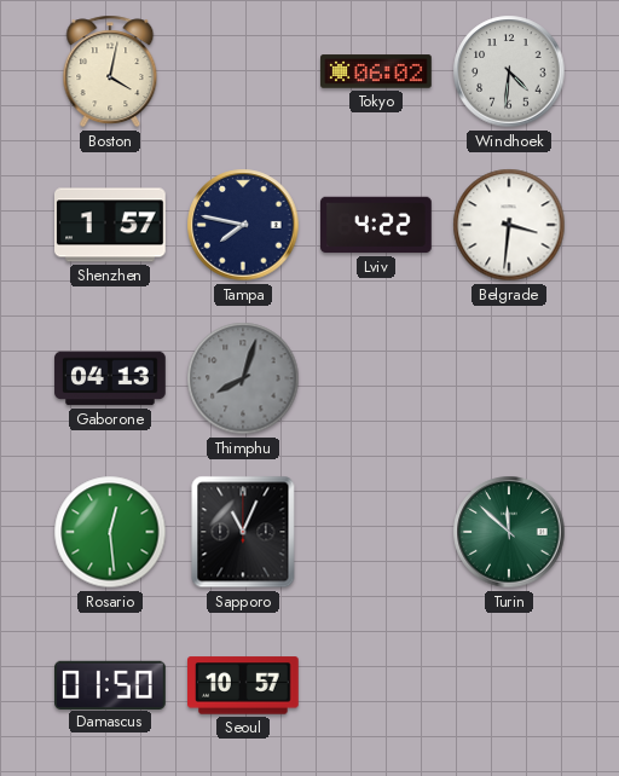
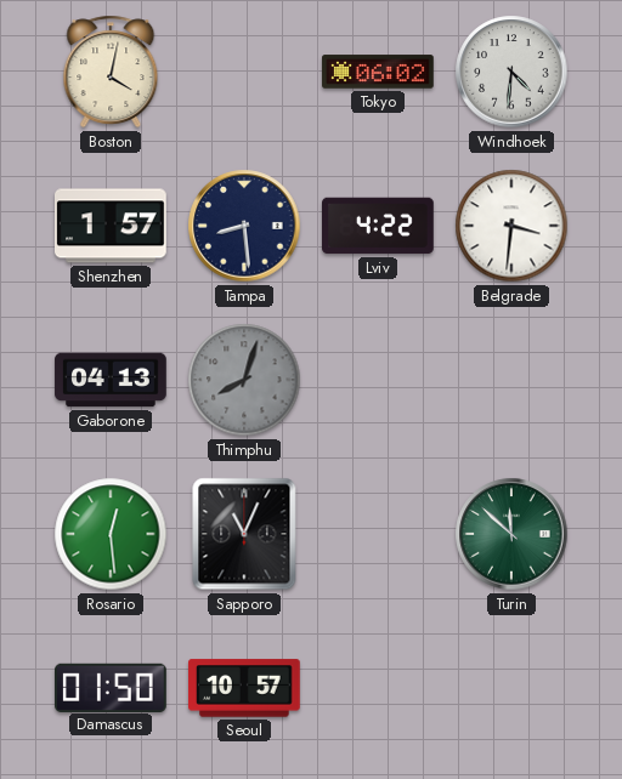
Tampa: 7:47 -> 8:29
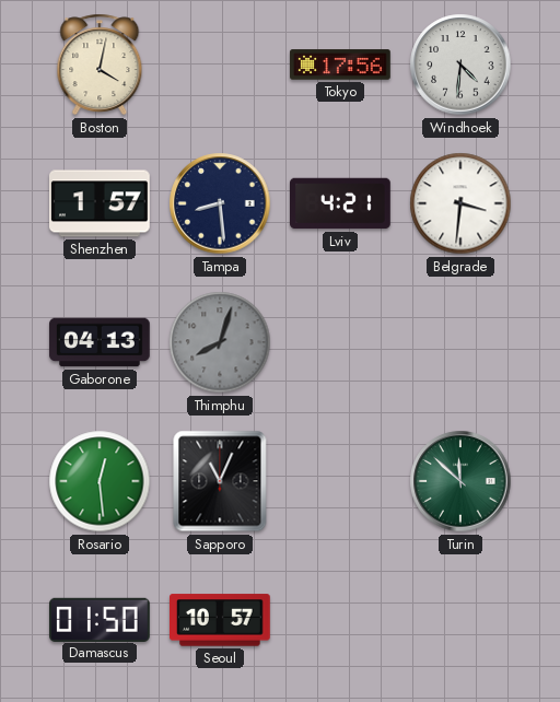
Tokyo: 06:02 -> 17:56
Lviv: 4:22 -> 4:21
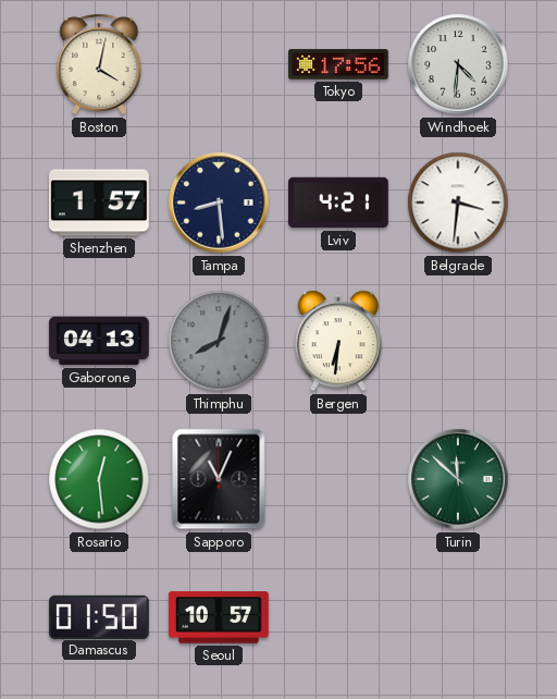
Bergen: none -> 6:31
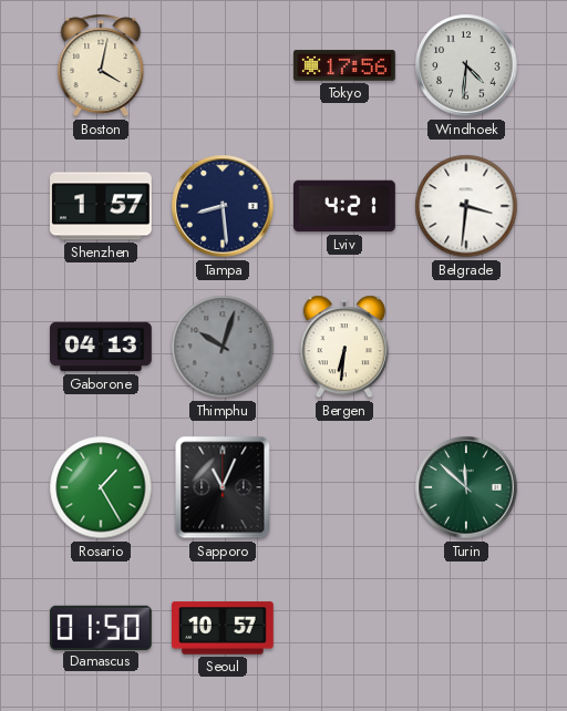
Thimphu: 8:03 -> 10:03
Rosario: 12:29 -> 1:25
